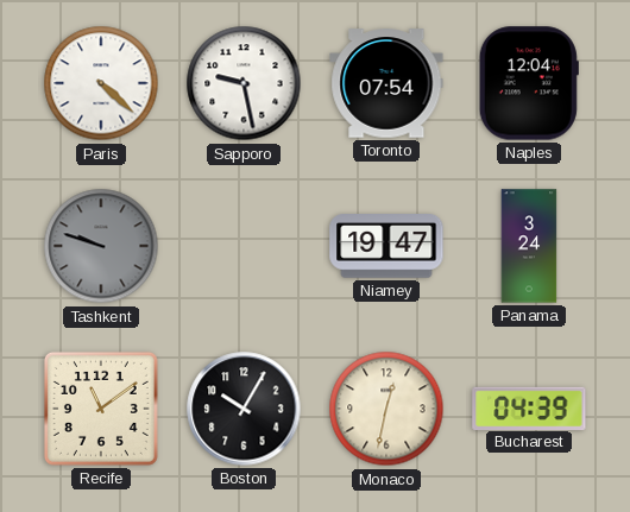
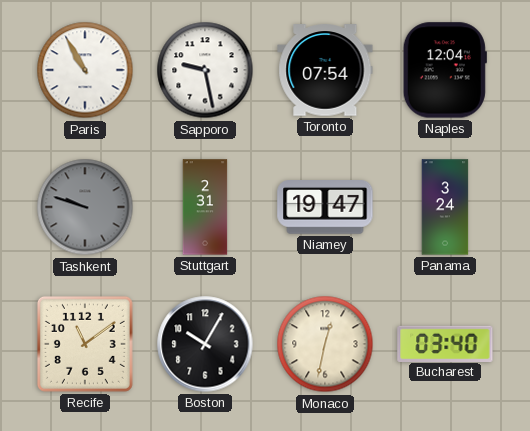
Paris: 4:22 -> 10:55
Stuttgart: none -> 2:31
Bucharest: 04:39 -> 03:40
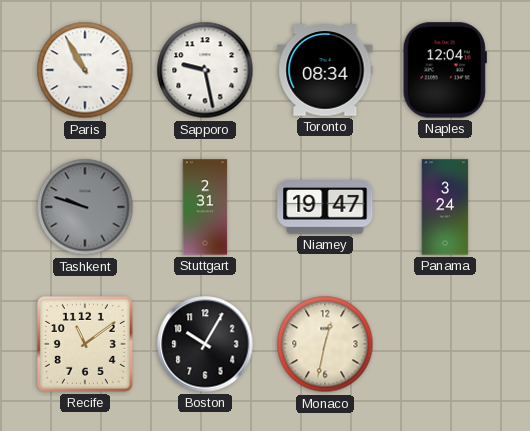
Toronto: 07:54 -> 08:34
Bucharest: 03:40 -> none
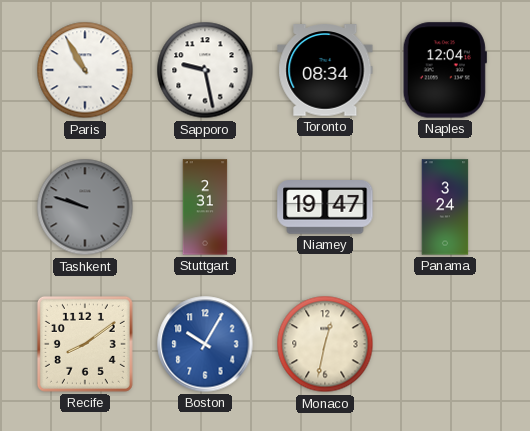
Recife: 11:09 -> 8:09
Boston dial: black -> blue
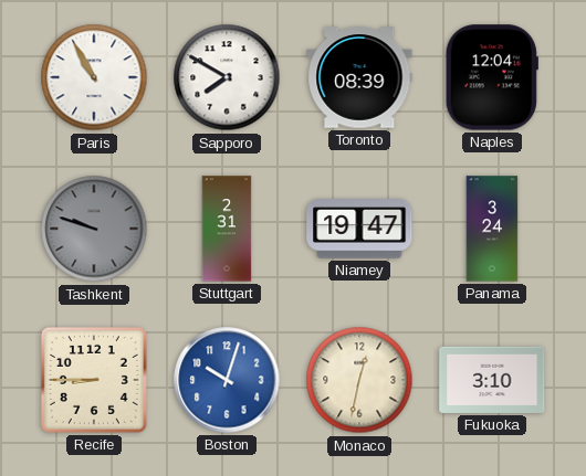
Sapporo: 9:28 -> 7:50
Toronto: 08:34 -> 08:39
Recife: 8:09 -> 8:45
Boston: 10:05 -> 10:03
Fukuoka: none -> 3:10
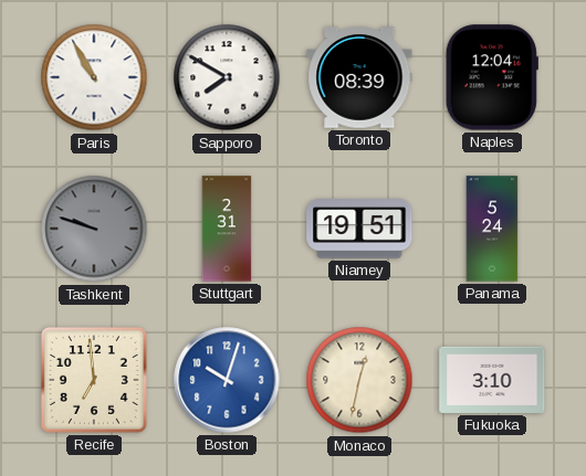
Niamey: 19:47 -> 19:51
Panama: 3:24 -> 5:24
Recife: 8:45 -> 6:59
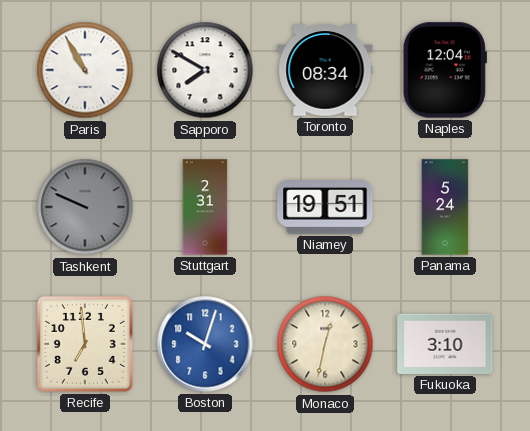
Toronto: 08:39 -> 08:34
Tashkent: 9:48 -> 9:49
